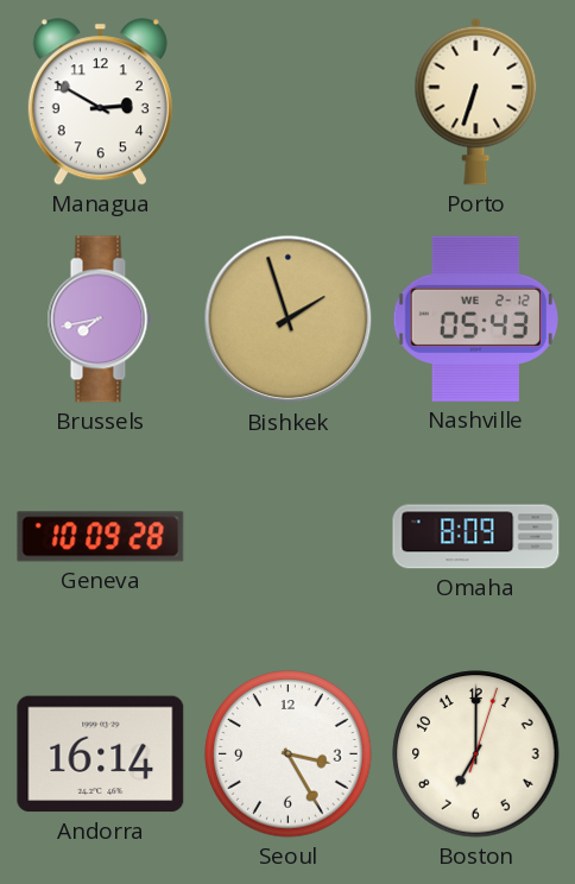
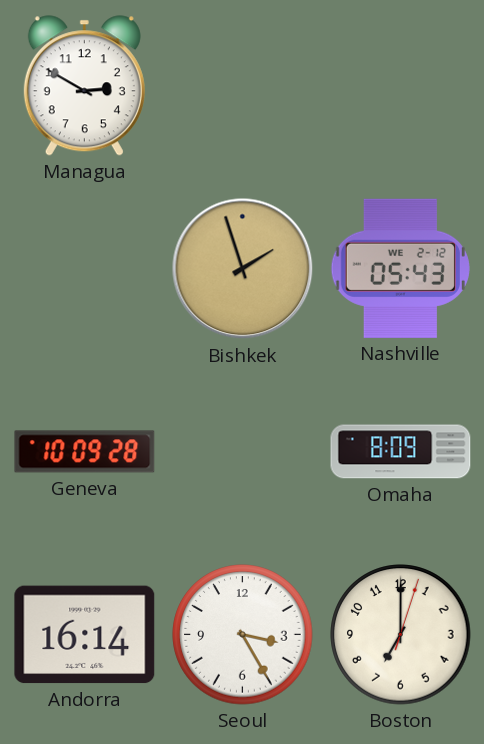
Porto: 6:33 -> none
Brussels: 7:43 -> none
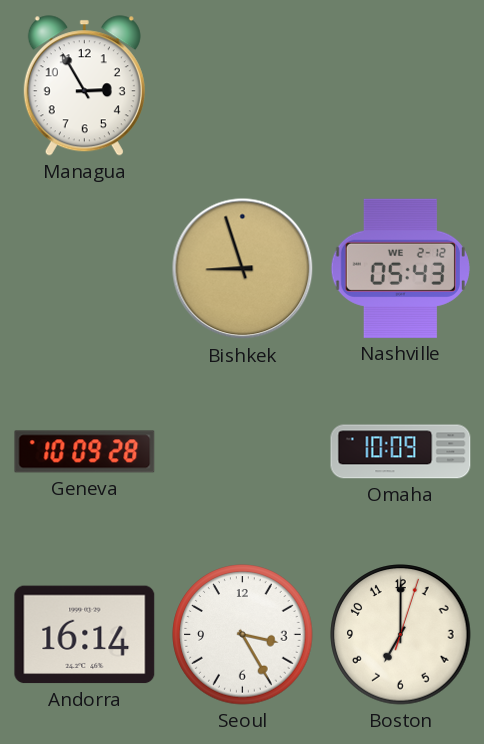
Managua: 2:50 -> 2:55
Bishkek: 1:57 -> 8:57
Omaha: 8:09 -> 10:09
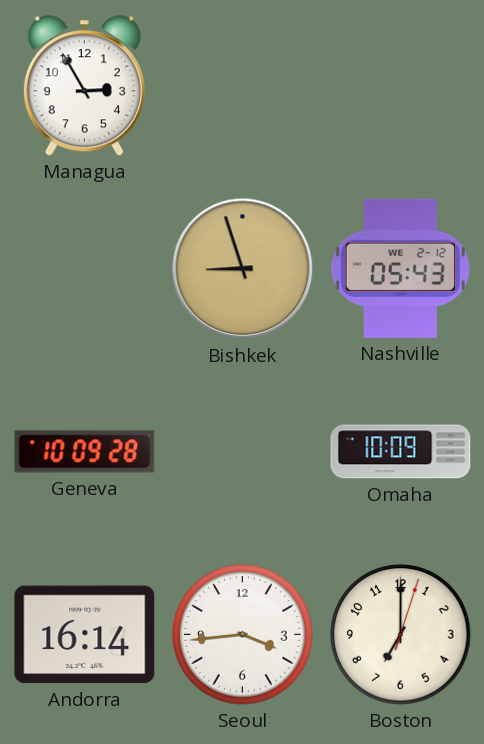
Seoul: 3:25 -> 3:44
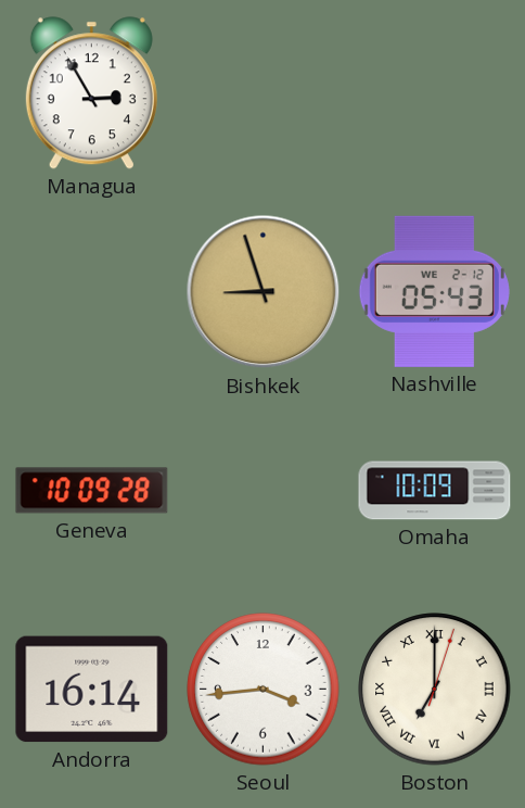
Boston numerals: Arabic -> Roman
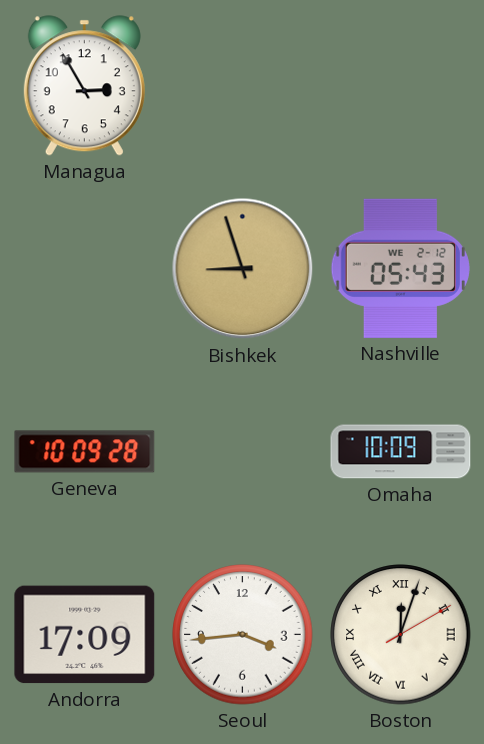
Andorra: 16:14 -> 17:09
Boston: 7:00 -> 12:03
